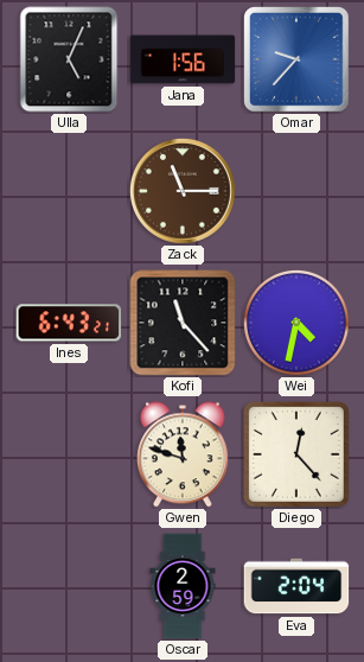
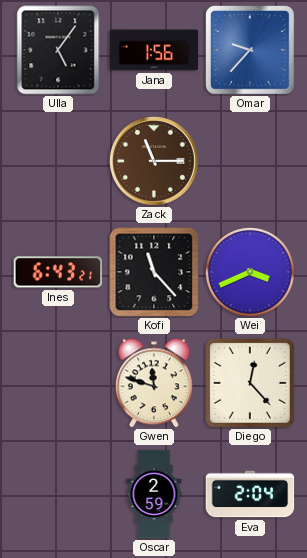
Ulla: 5:04 -> 5:06
Wei: 4:32 -> 3:41
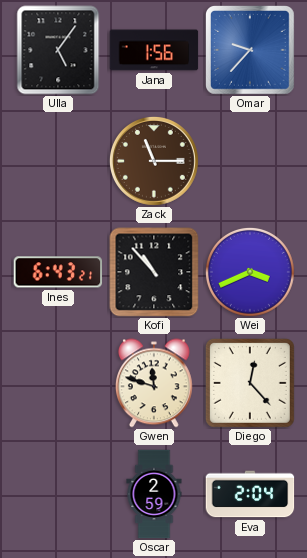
Kofi: 11:23 -> 10:53
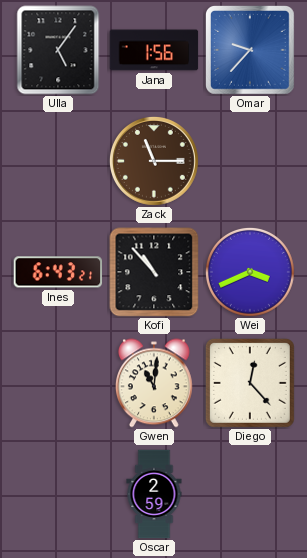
Gwen: 11:48 -> 11:01
Eva: 2:04 -> none
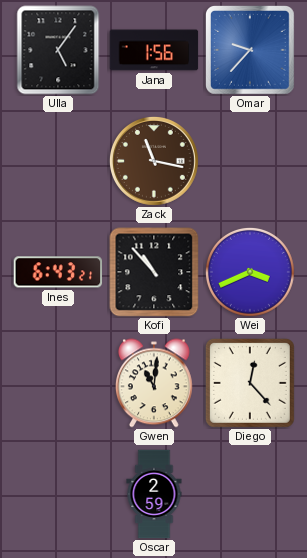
Zack: 11:15 -> 11:17
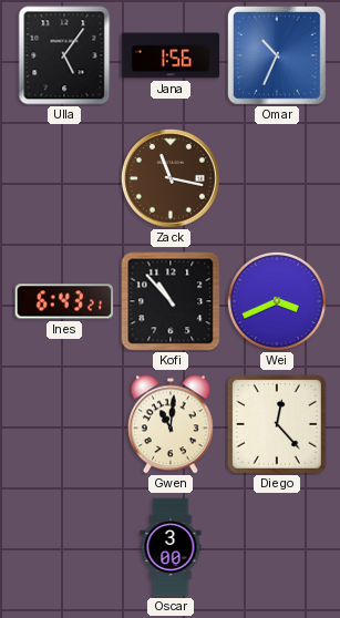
Omar: 9:37 -> 10:34
Oscar: 2:59 -> 3:00
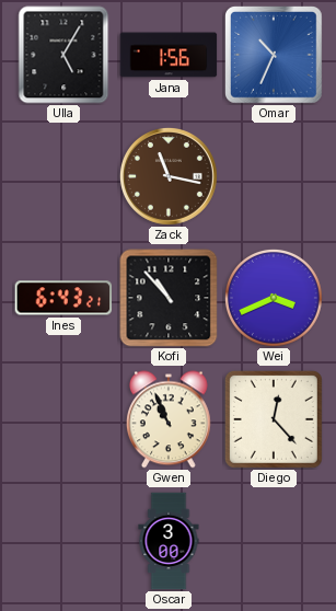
Ulla: 5:06 -> 5:05
Gwen: 11:01 -> 10:56
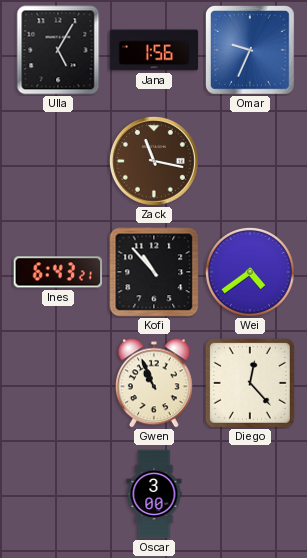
Omar: 10:34 -> 9:34
Wei: 3:41 -> 4:39
